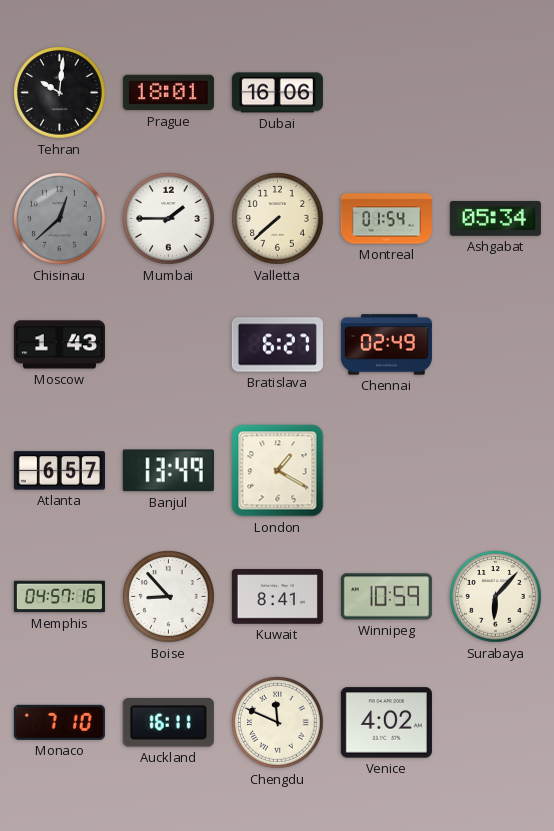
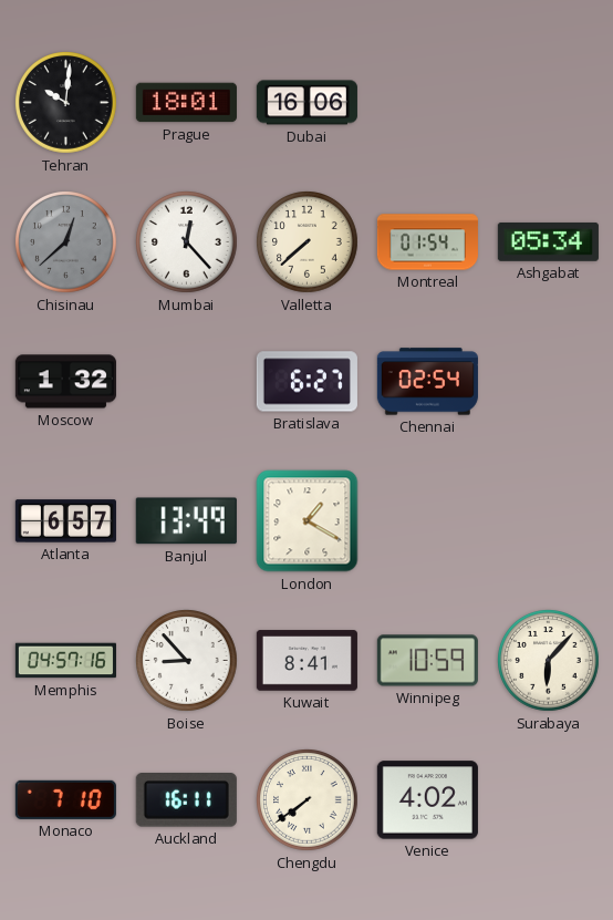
Mumbai: 1:45 -> 12:23
Moscow: 1:43 -> 1:32
Chennai: 02:49 -> 02:54
Chengdu: 11:49 -> 7:39
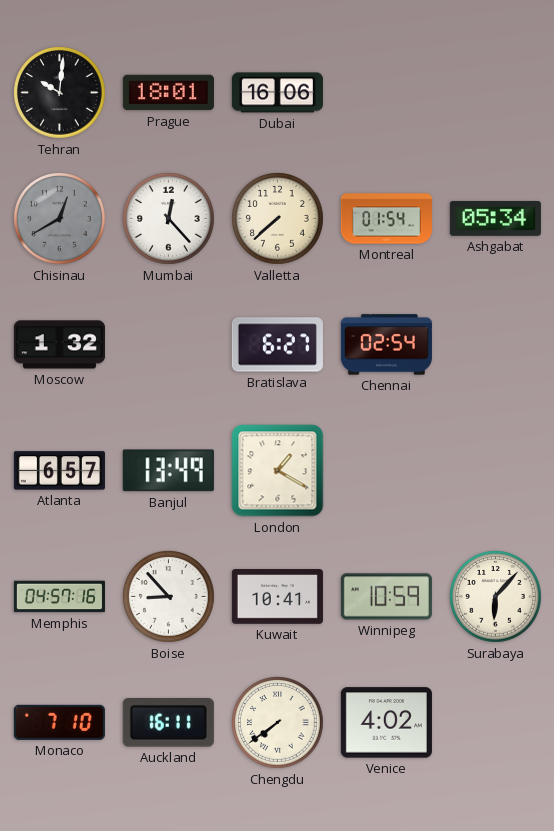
Chisinau: 12:38 -> 12:40
Kuwait: 8:41 -> 10:41
